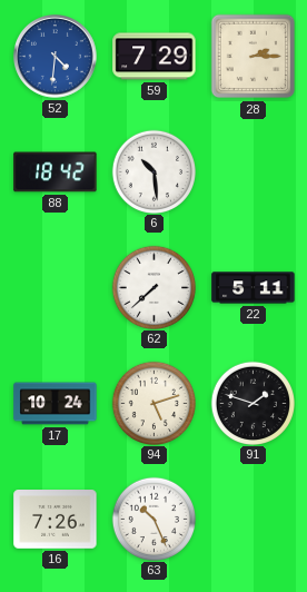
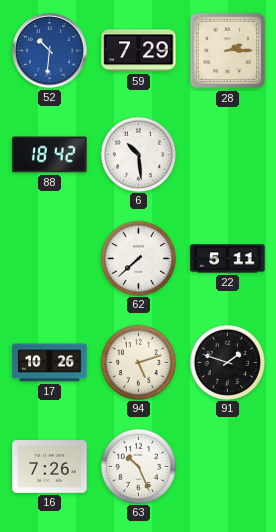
52: 4:31 -> 10:31
17: 10:24 -> 10:26
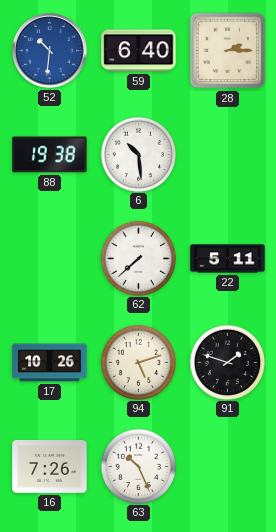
59: 7:29 -> 6:40
88: 18:42 -> 19:38
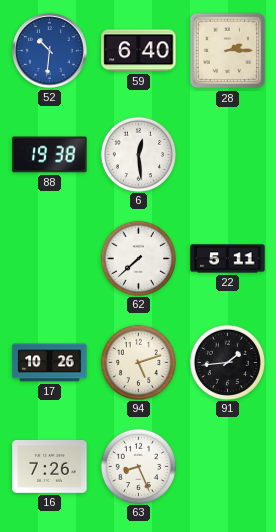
6: 10:29 -> 12:29
91: 1:48 -> 1:44
63: 10:26 -> 8:26
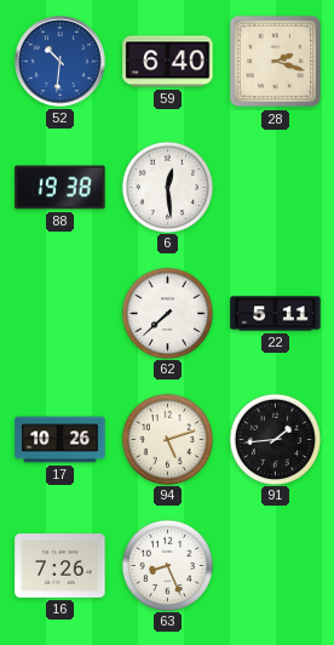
28: 2:15 -> 2:18
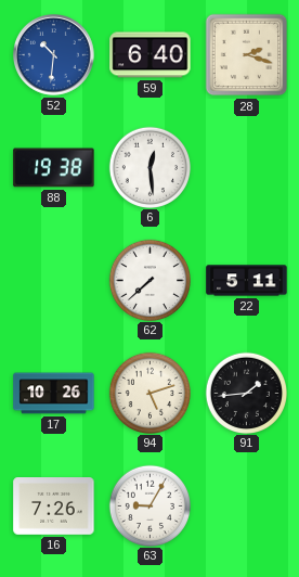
63: 8:26 -> 9:05
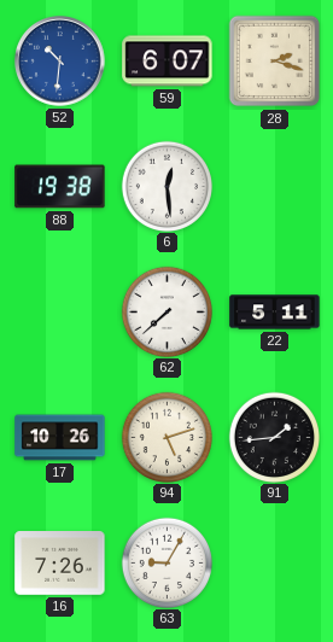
59: 6:40 -> 6:07
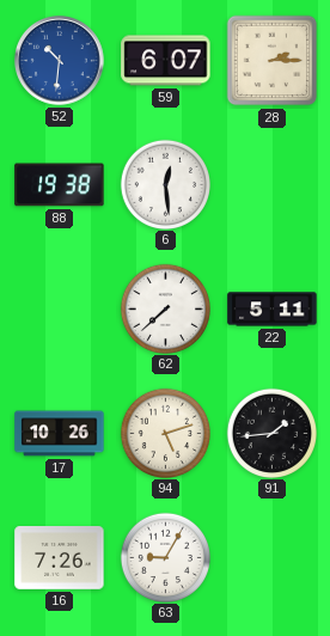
28: 2:18 -> 2:15
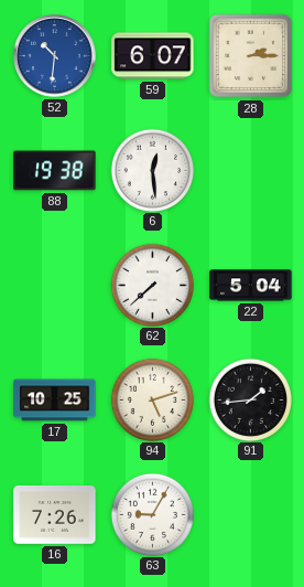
22: 5:11 -> 5:04
17: 10:26 -> 10:25
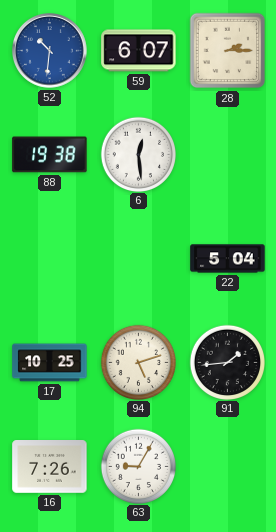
62: 7:38 -> none
